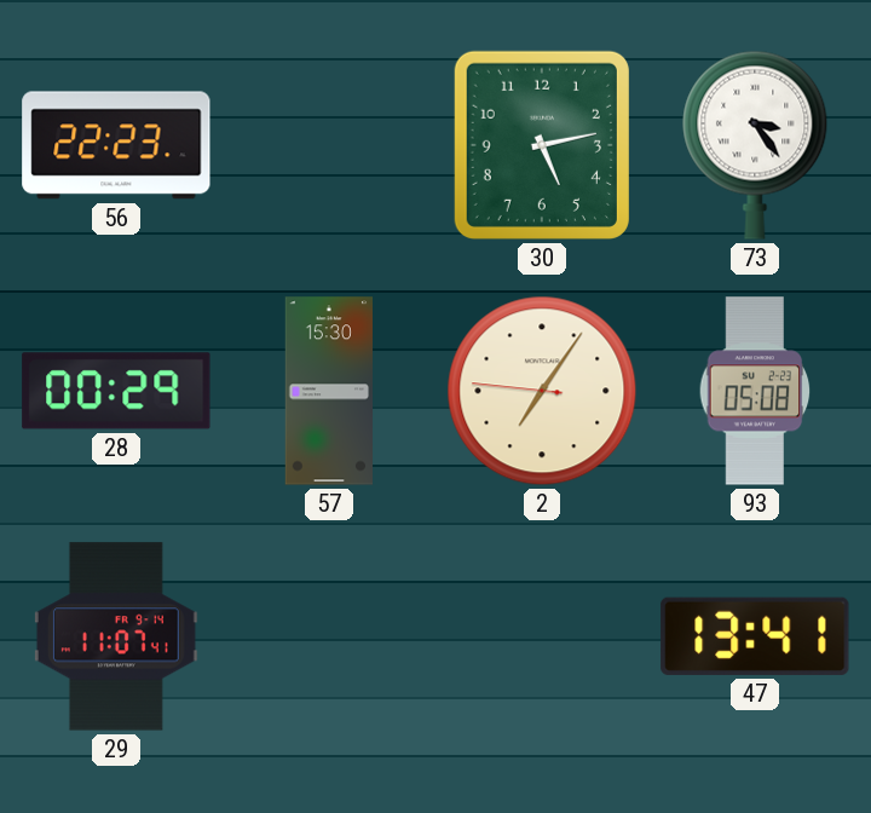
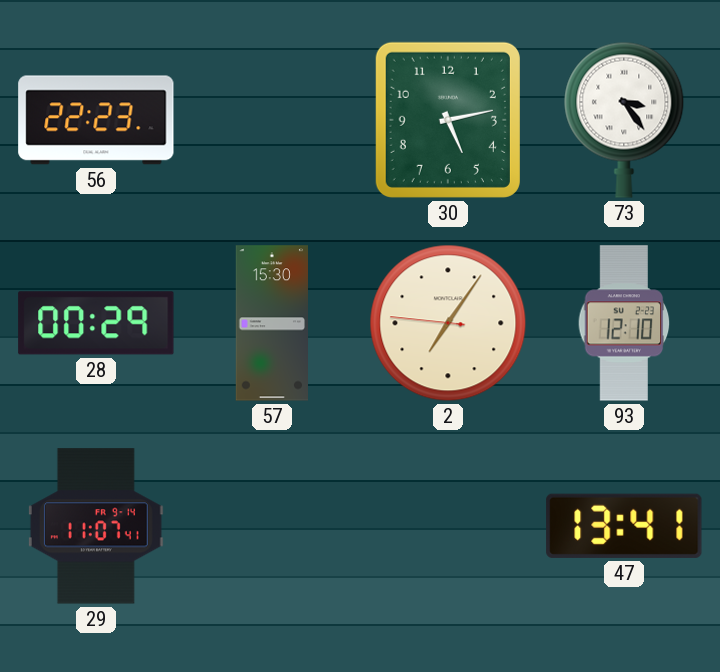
93: 05:08 -> 12:10
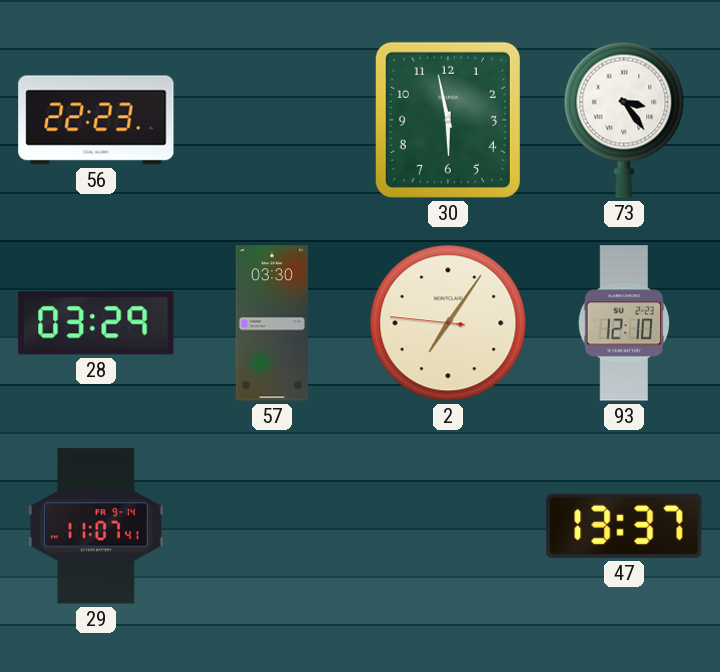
30: 5:13 -> 5:58
28: 00:29 -> 03:29
57: 15:30 -> 03:30
47: 13:41 -> 13:37
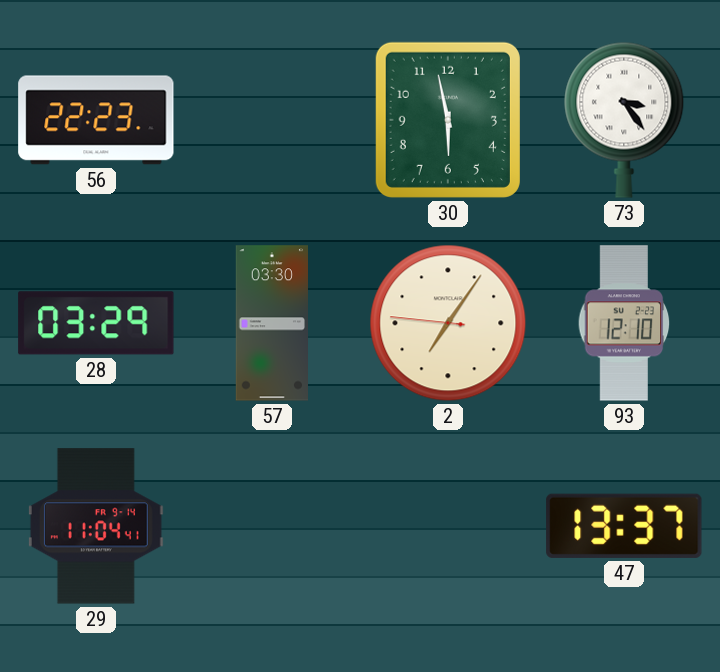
29: 11:07 -> 11:04
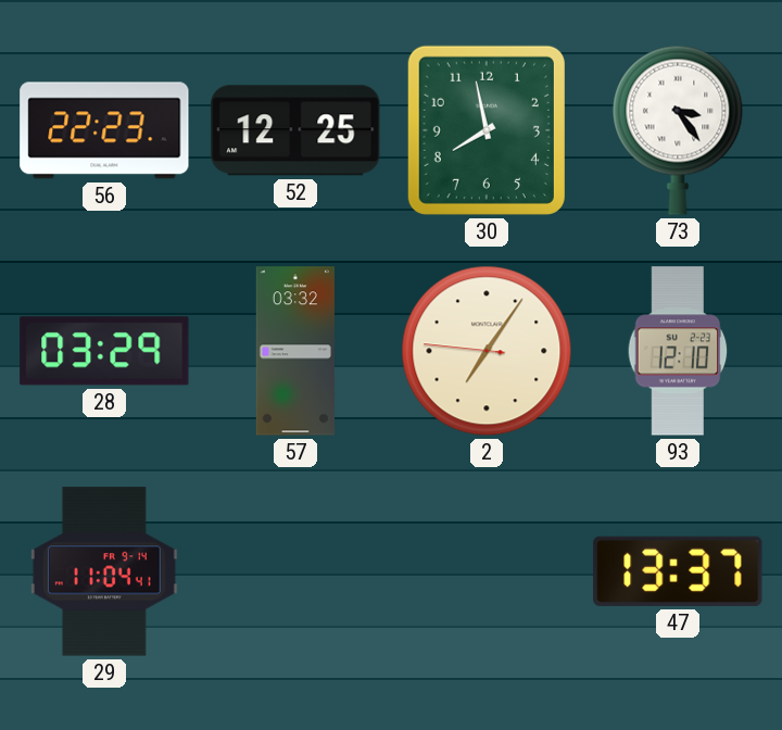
52: none -> 12:25
30: 5:58 -> 7:58
57: 03:30 -> 03:32
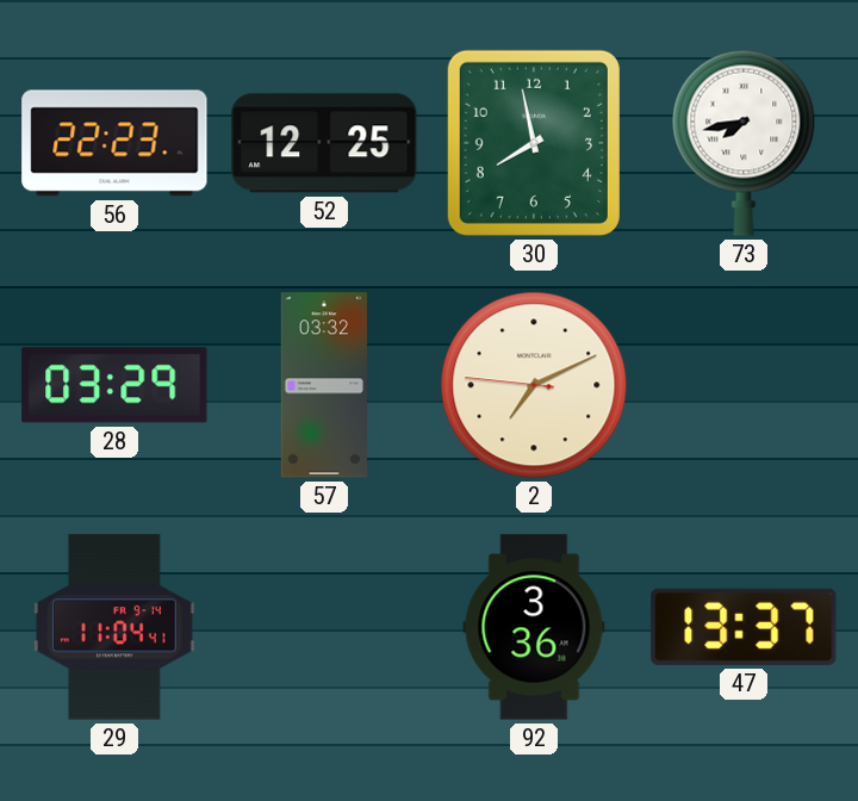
73: 3:24 -> 7:43
2: 7:05 -> 7:10
93: 12:10 -> none
92: none -> 3:36
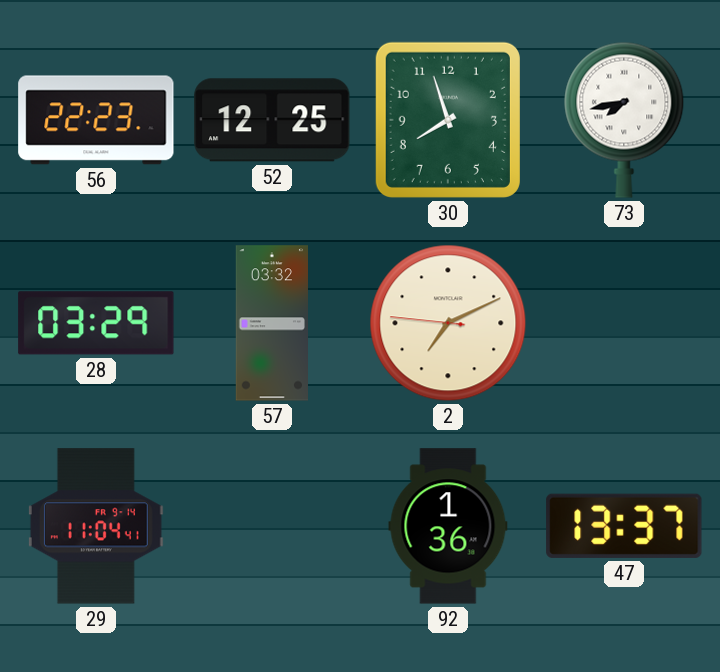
30: 7:58 -> 7:57
92: 3:36 -> 1:36
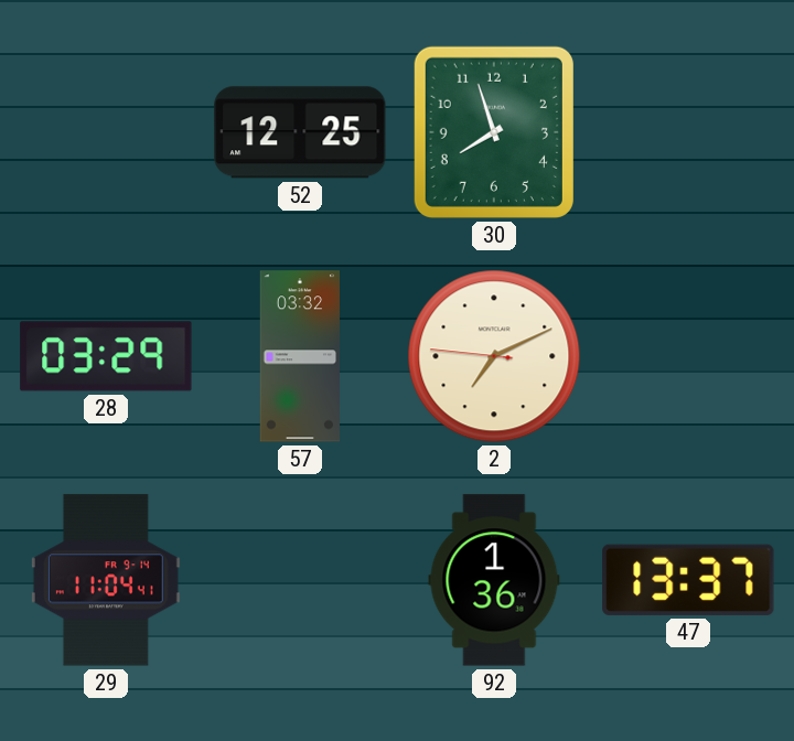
56: 22:23 -> none
73: 7:43 -> none
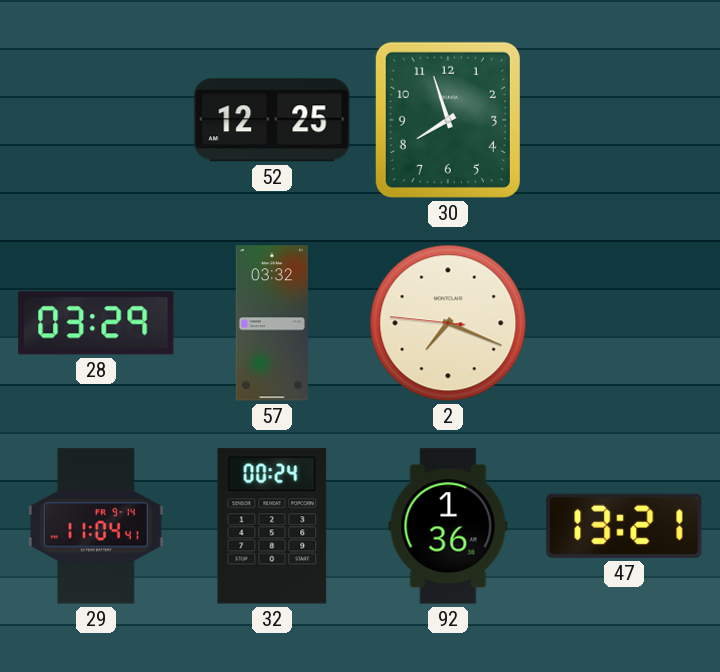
2: 7:10 -> 7:18
32: none -> 00:24
47: 13:37 -> 13:21
